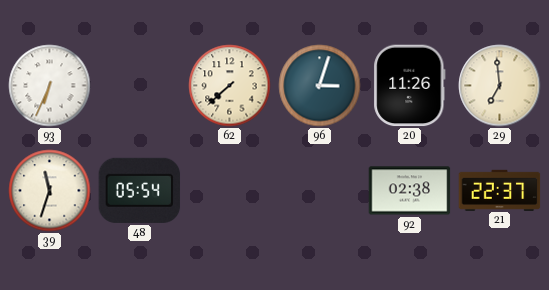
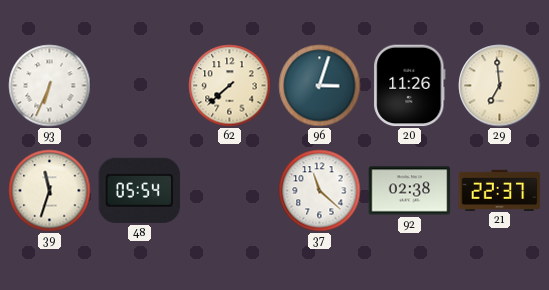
37: none -> 11:22
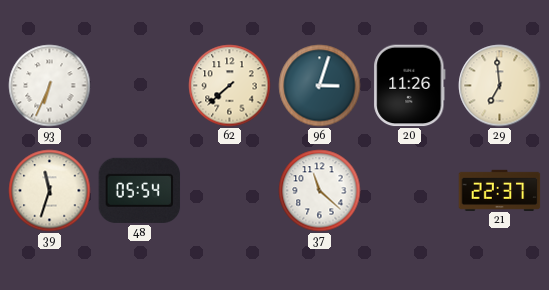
92: 02:38 -> none
